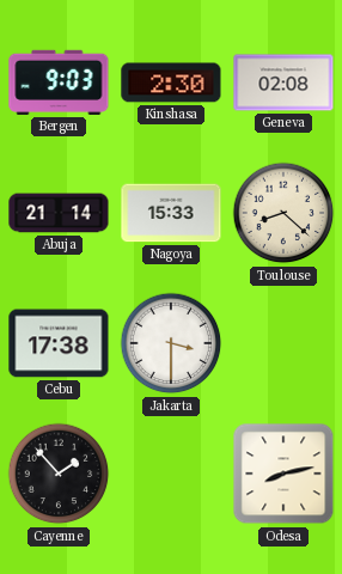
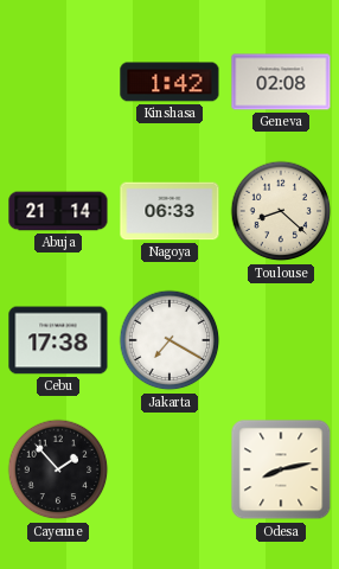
Bergen: 9:03 -> none
Kinshasa: 2:30 -> 1:42
Nagoya: 15:33 -> 06:33
Jakarta: 3:30 -> 7:20
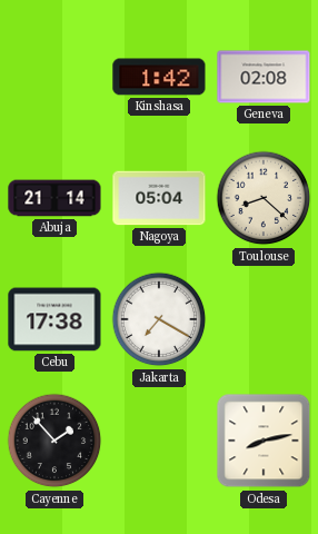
Nagoya: 06:33 -> 05:04
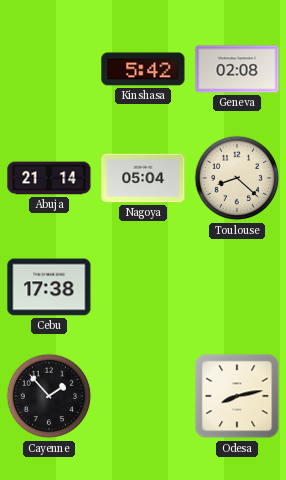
Kinshasa: 1:42 -> 5:42
Jakarta: 7:20 -> none
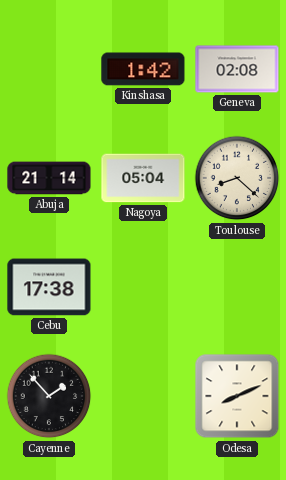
Kinshasa: 5:42 -> 1:42
Odesa: 8:13 -> 8:11
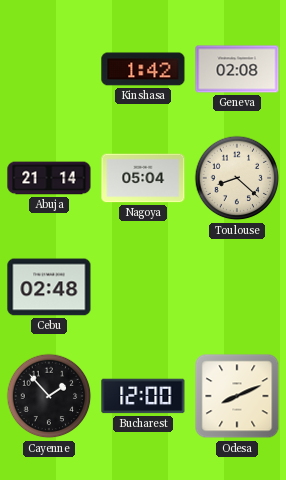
Cebu: 17:38 -> 02:48
Bucharest: none -> 12:00
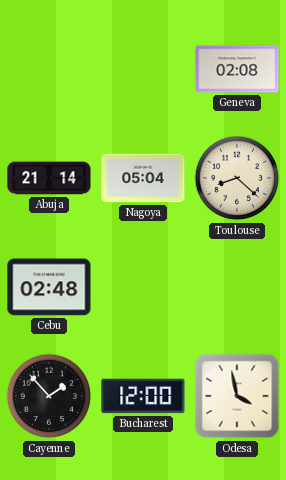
Kinshasa: 1:42 -> none
Odesa: 8:11 -> 3:58
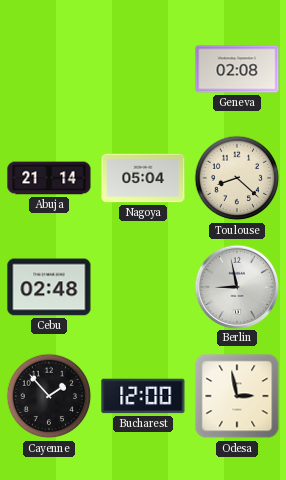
Berlin: none -> 8:58
Odesa: 3:58 -> 2:58
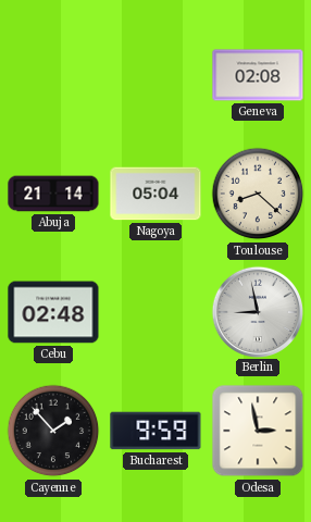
Bucharest: 12:00 -> 9:59
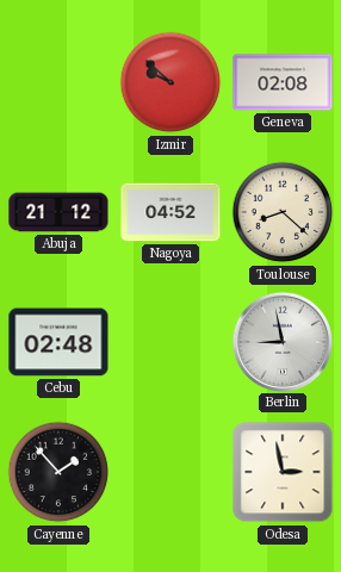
Izmir: none -> 9:52
Abuja: 21:14 -> 21:12
Nagoya: 05:04 -> 04:52
Bucharest: 9:59 -> none
